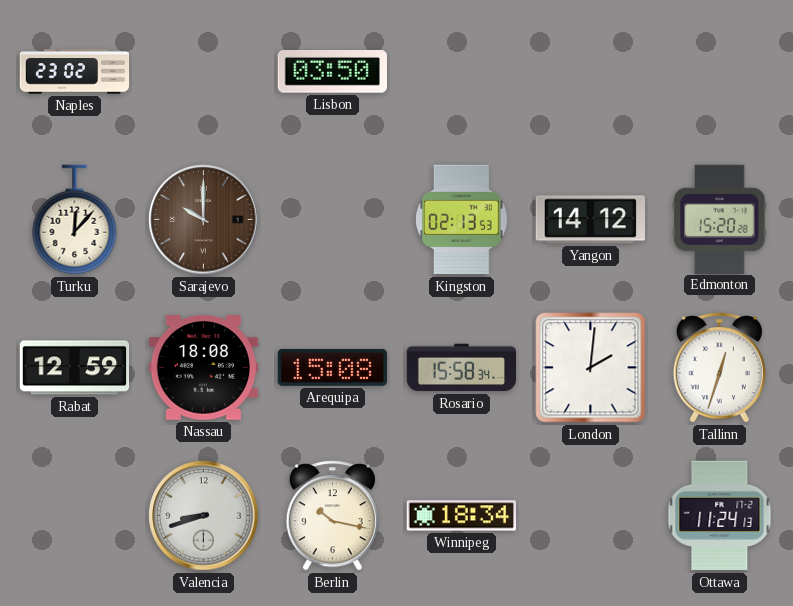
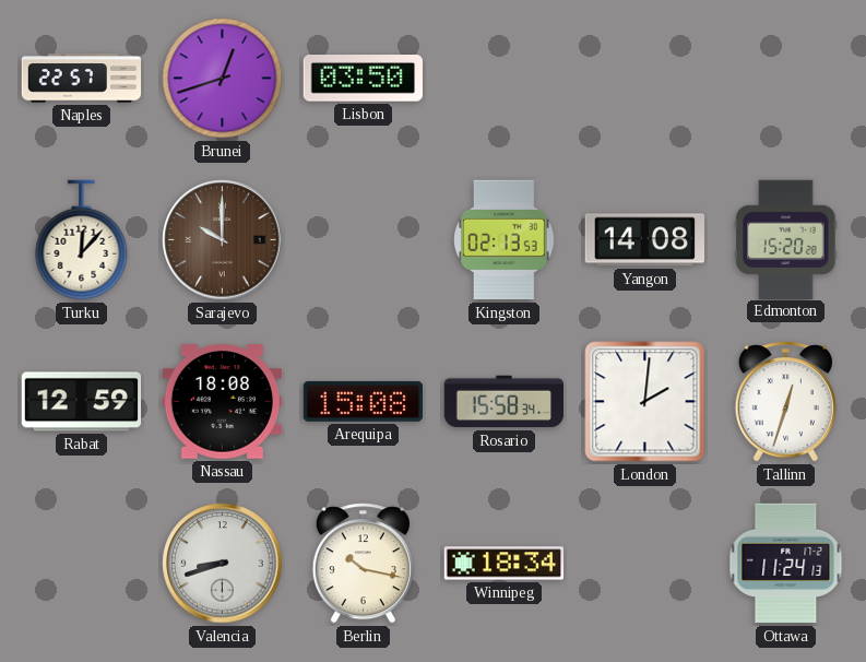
Naples: 23:02 -> 22:57
Brunei: none -> 12:42
Yangon: 14:12 -> 14:08
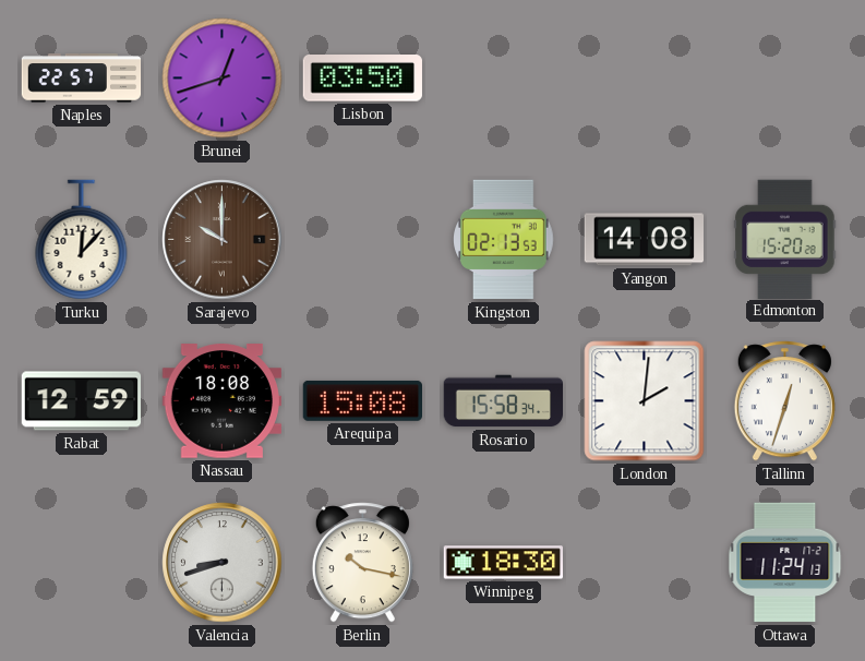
Winnipeg: 18:34 -> 18:30
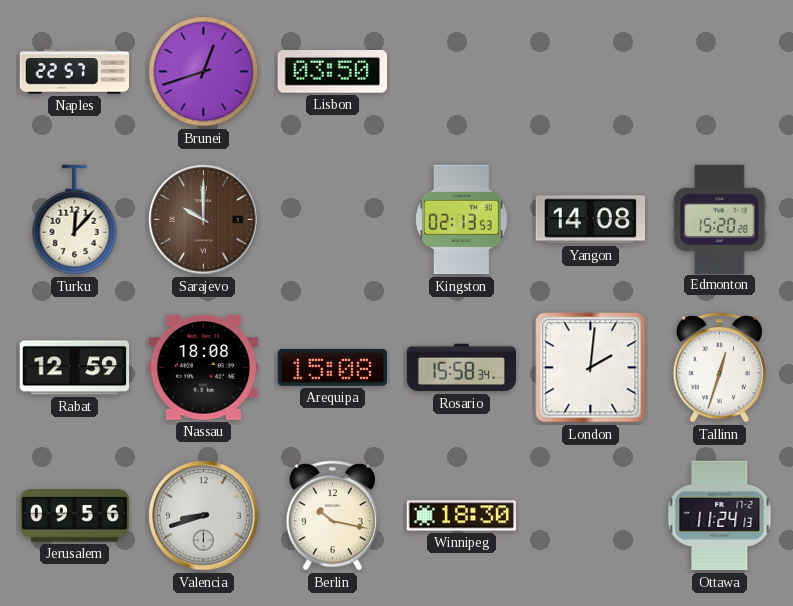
Jerusalem: none -> 09:56
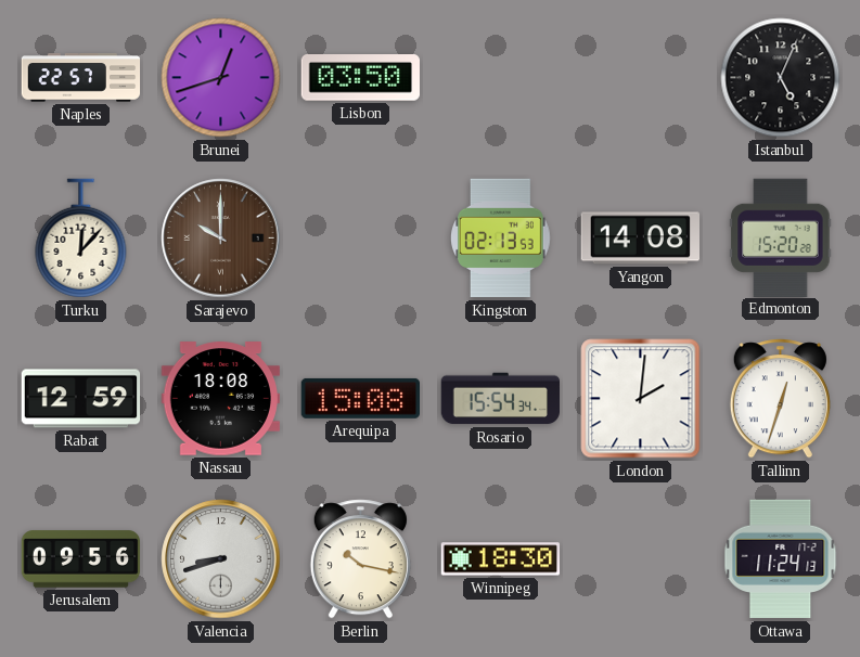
Istanbul: none -> 5:04
Rosario: 15:58 -> 15:54
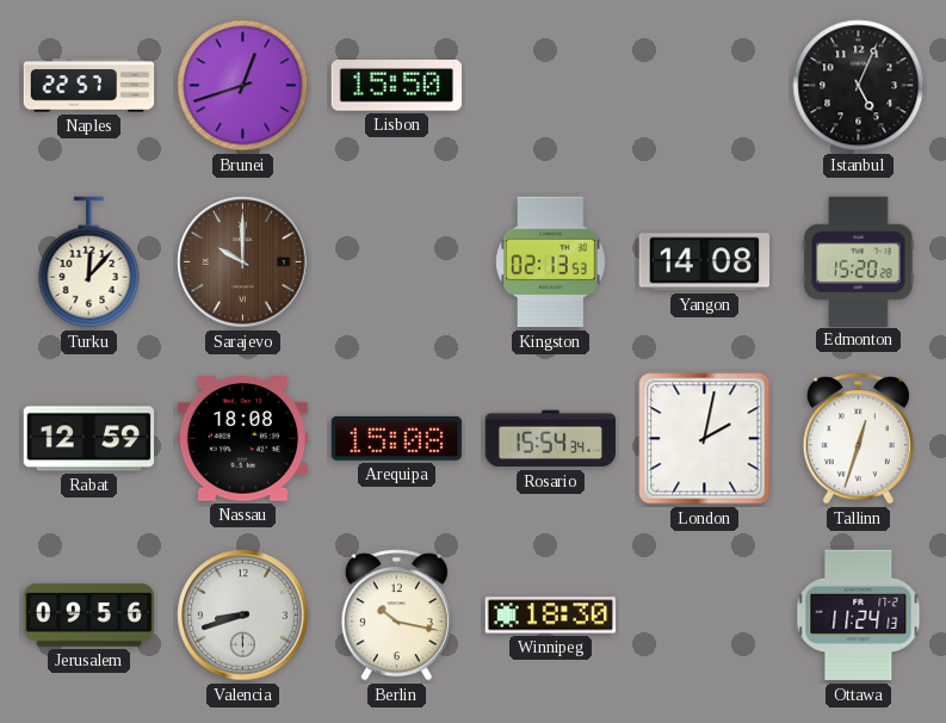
Lisbon: 03:50 -> 15:50
London: 2:01 -> 2:02
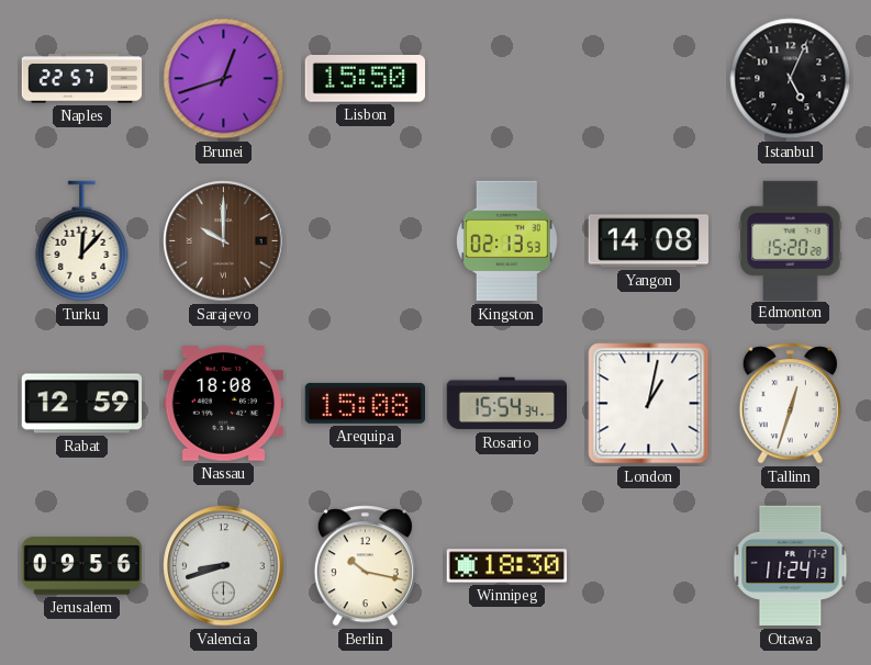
London: 2:02 -> 1:02
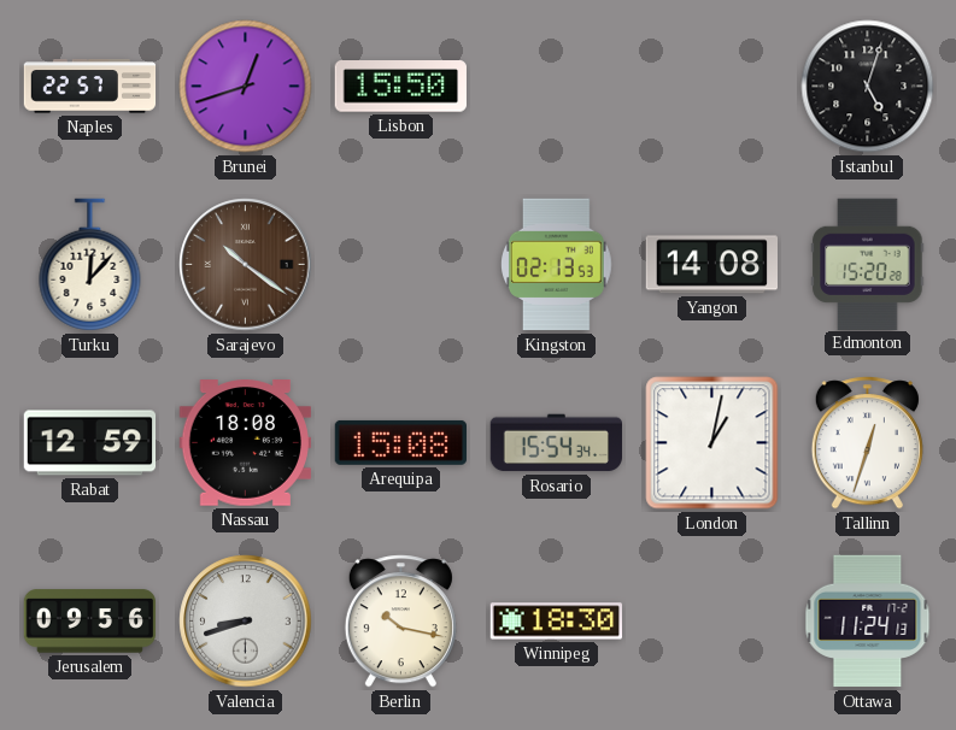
Istanbul: 5:04 -> 5:03
Sarajevo: 10:00 -> 10:21
